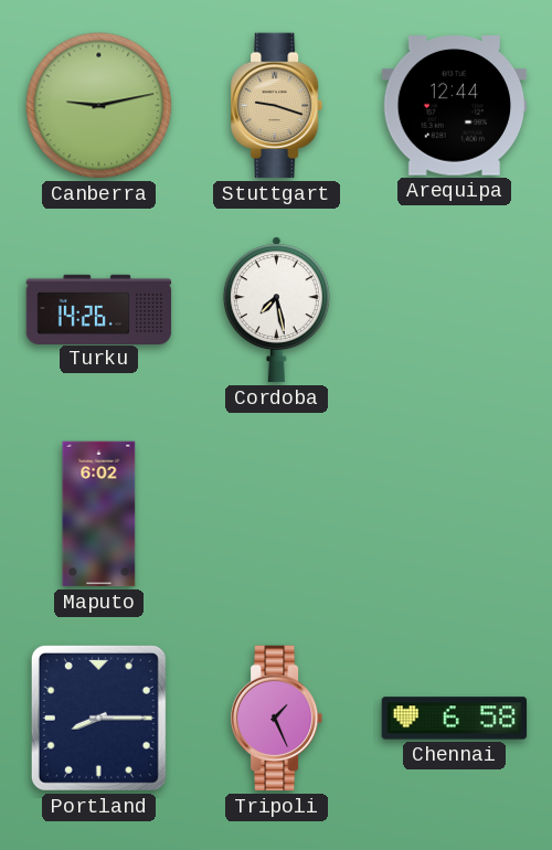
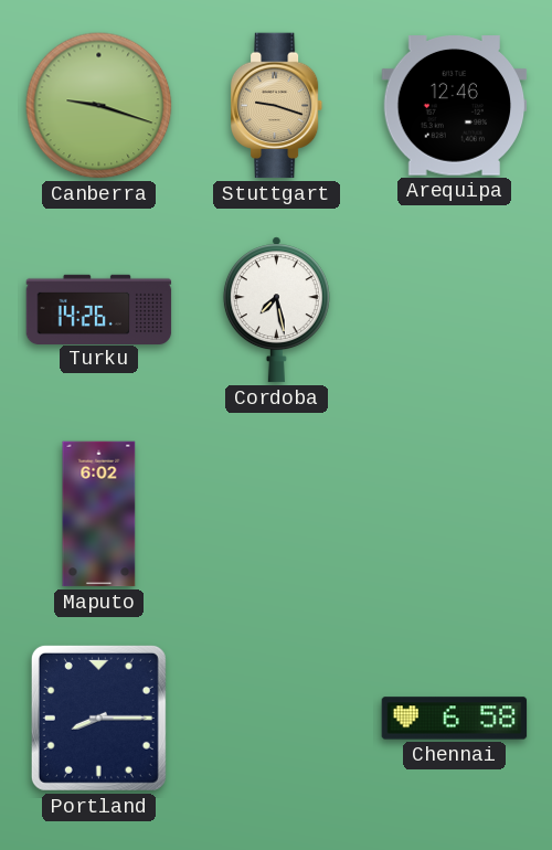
Canberra: 9:13 -> 9:18
Arequipa: 12:44 -> 12:46
Tripoli: 1:26 -> none
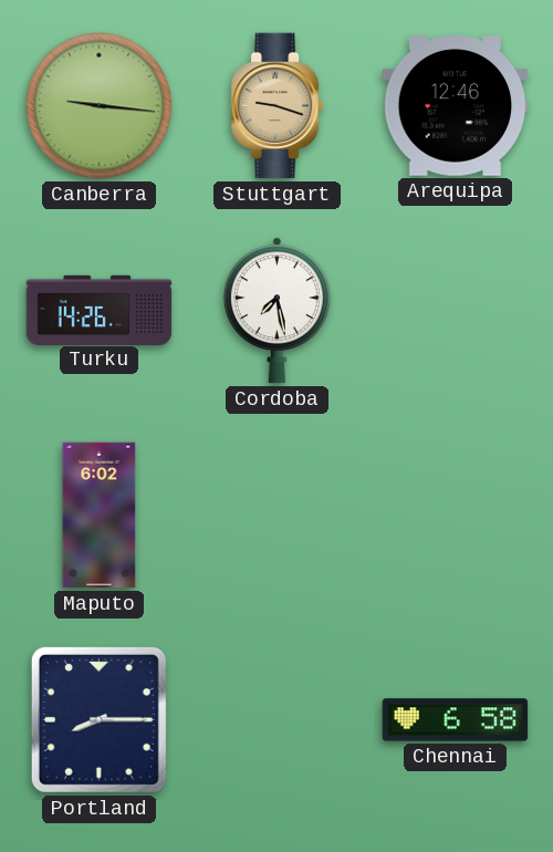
Canberra: 9:18 -> 9:16
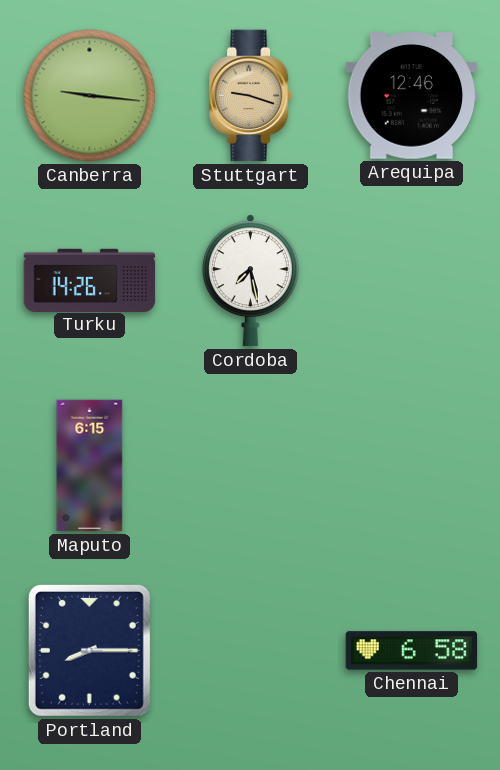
Maputo: 6:02 -> 6:15
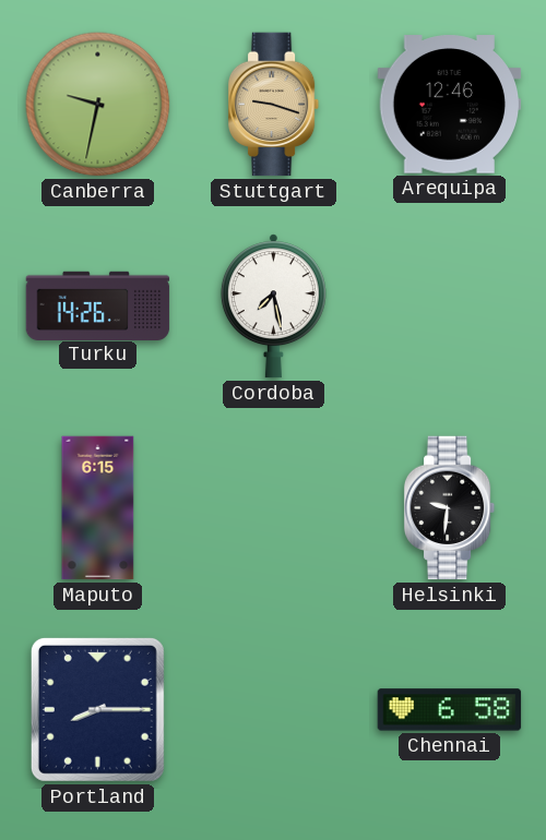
Canberra: 9:16 -> 9:32
Helsinki: none -> 9:31
